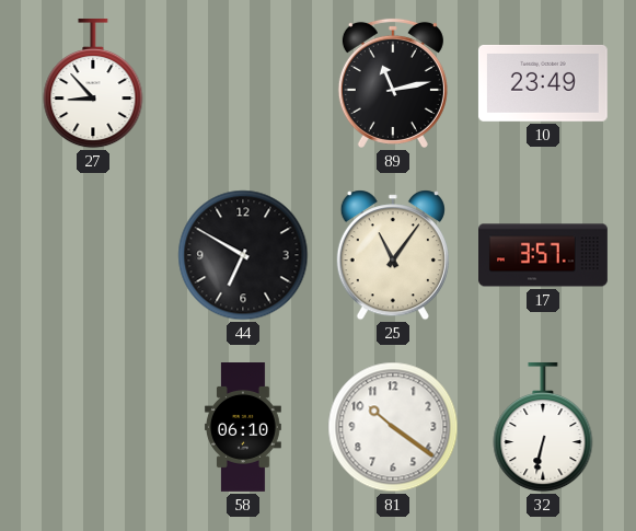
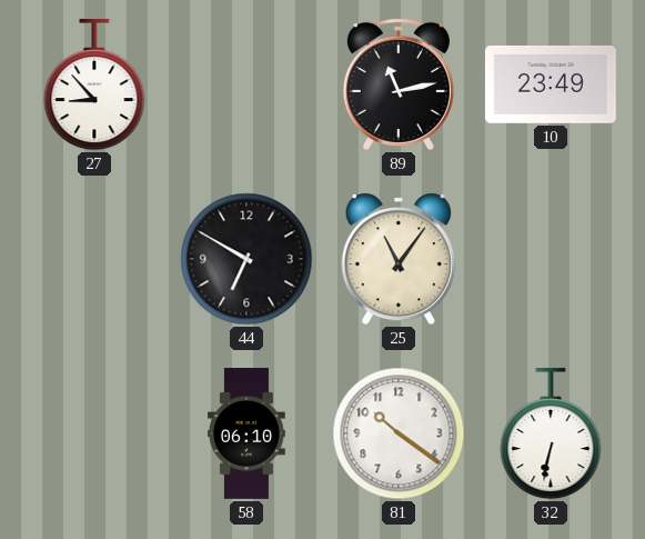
17: 3:57 -> none
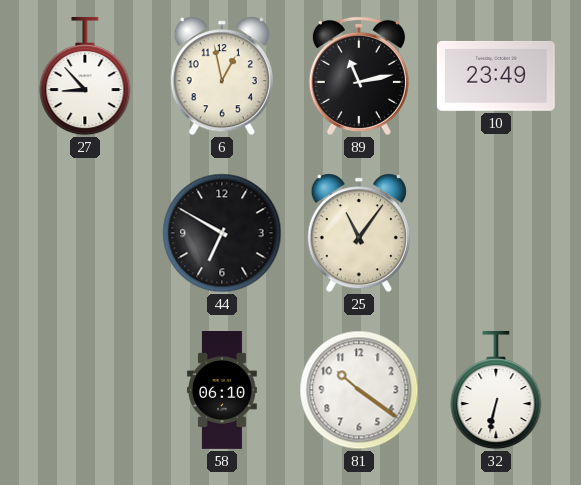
6: none -> 12:58
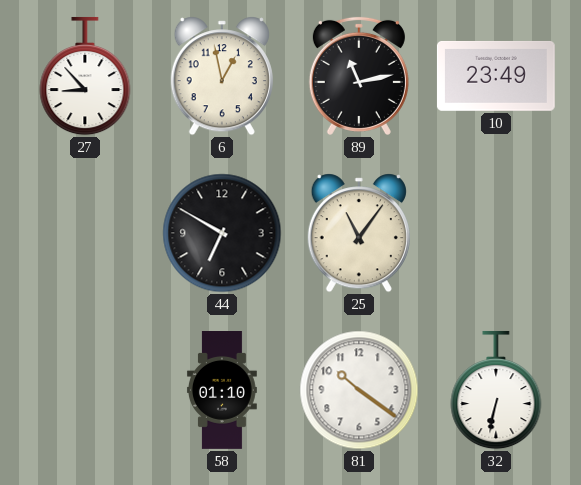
58: 06:10 -> 01:10
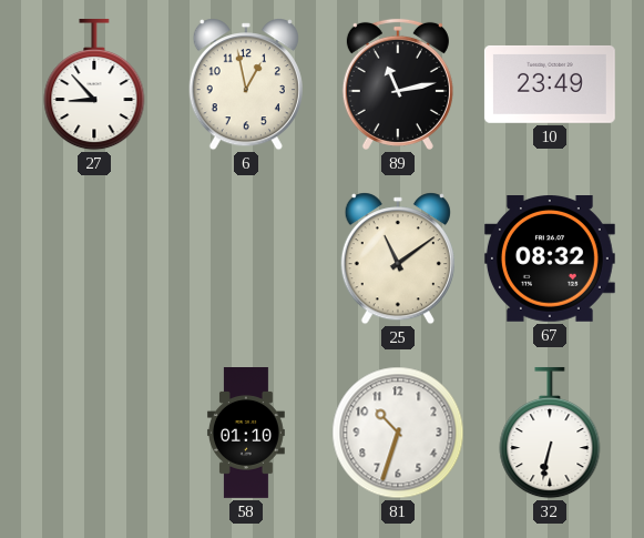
44: 6:50 -> none
25: 11:06 -> 11:09
67: none -> 08:32
81: 10:21 -> 10:33
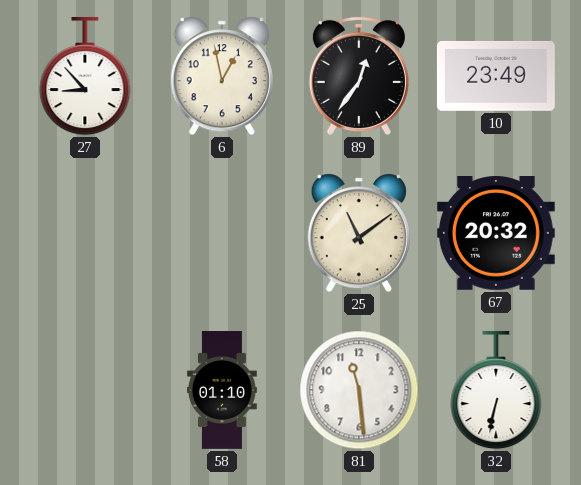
89: 11:13 -> 12:36
67: 08:32 -> 20:32
81: 10:33 -> 11:29
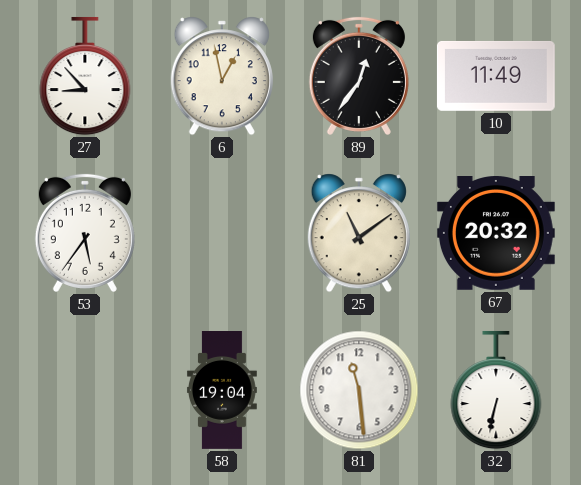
10: 23:49 -> 11:49
53: none -> 5:36
58: 01:10 -> 19:04
